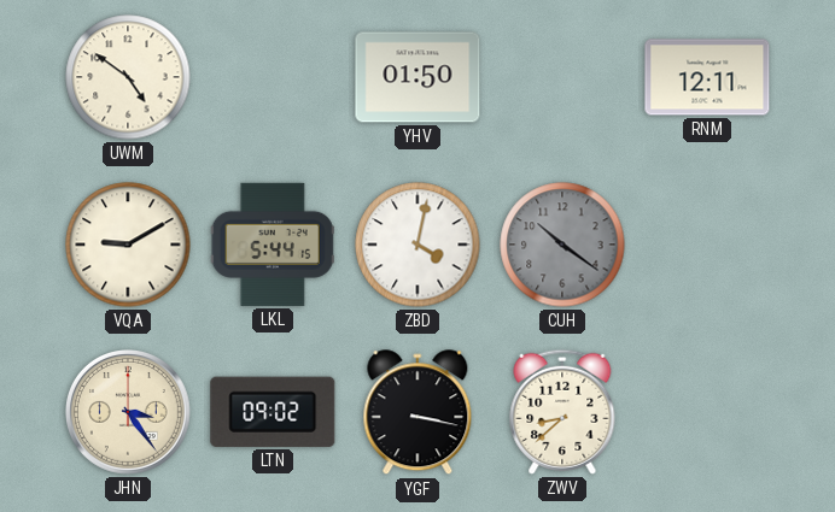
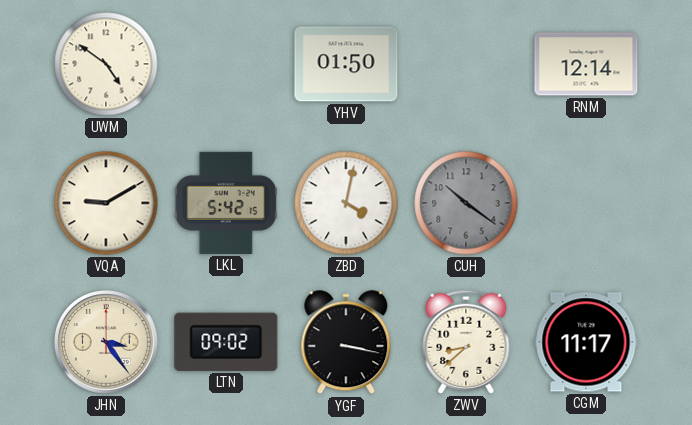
RNM: 12:11 -> 12:14
LKL: 5:44 -> 5:42
CGM: none -> 11:17
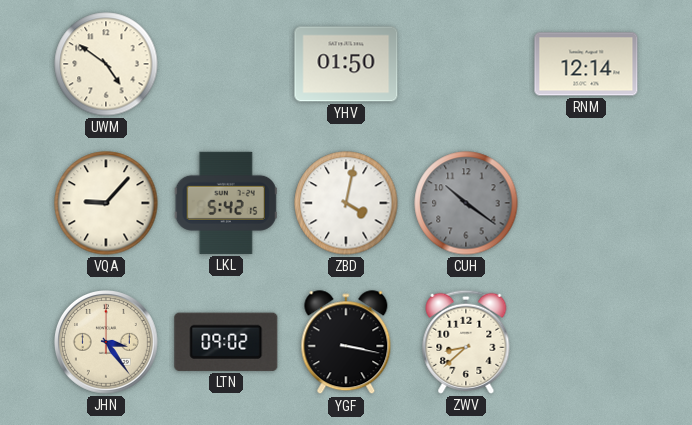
VQA: 9:10 -> 9:07
CGM: 11:17 -> none
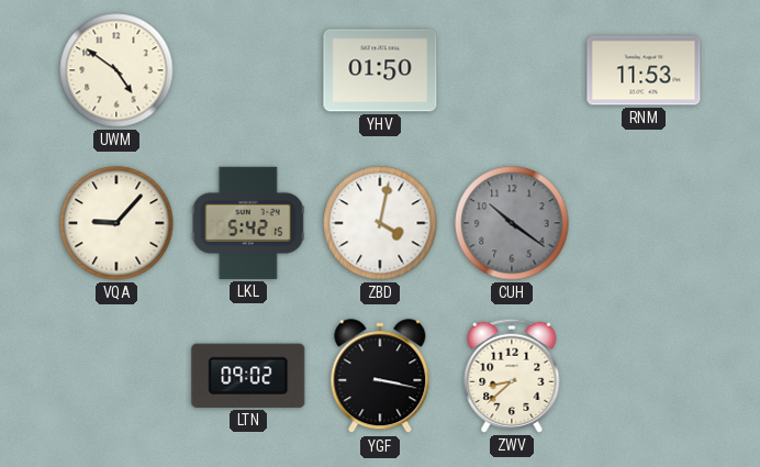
RNM: 12:14 -> 11:53
JHN: 3:24 -> none
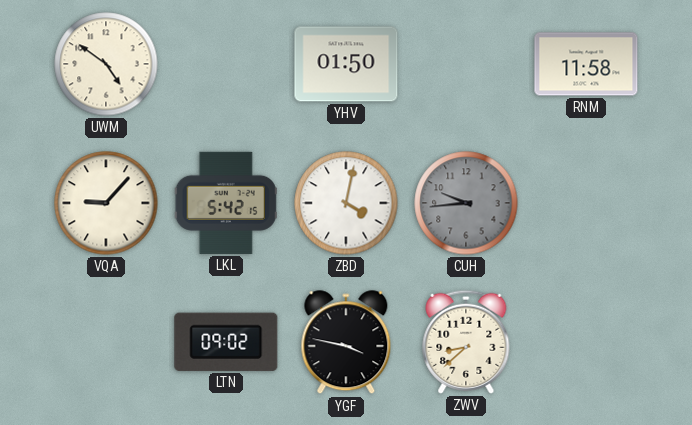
RNM: 11:53 -> 11:58
CUH: 10:21 -> 9:44
YGF: 3:17 -> 3:47
